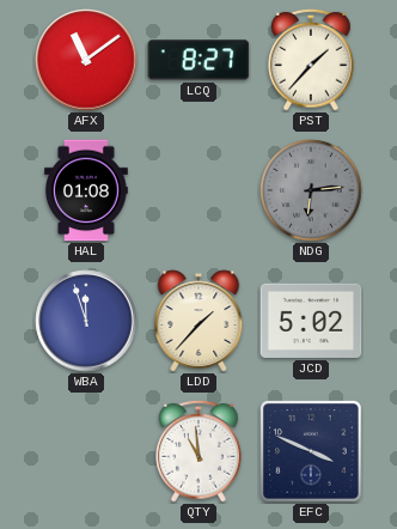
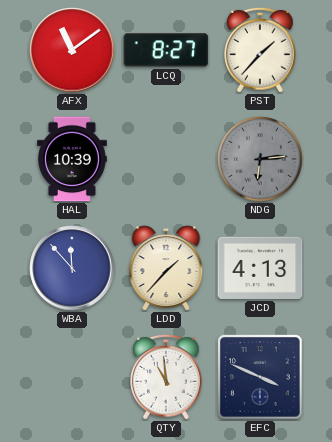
HAL: 01:08 -> 10:39
WBA: 11:57 -> 11:53
JCD: 5:02 -> 4:13
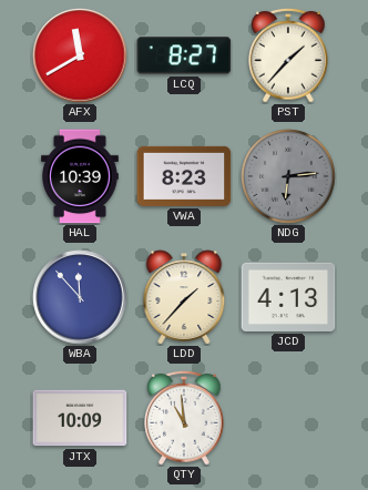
AFX: 11:09 -> 11:40
VWA: none -> 8:23
JTX: none -> 10:09
EFC: 3:49 -> none
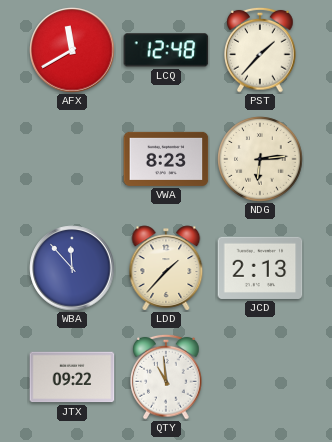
LCQ: 8:27 -> 12:48
HAL: 10:39 -> none
NDG dial: grey -> cream
JCD: 4:13 -> 2:13
JTX: 10:09 -> 09:22
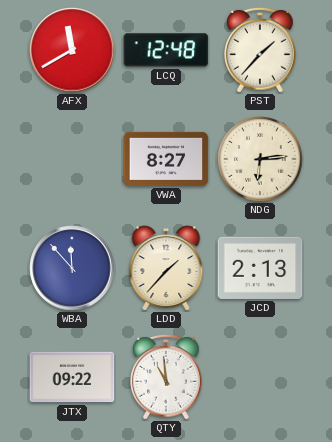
VWA: 8:23 -> 8:27
